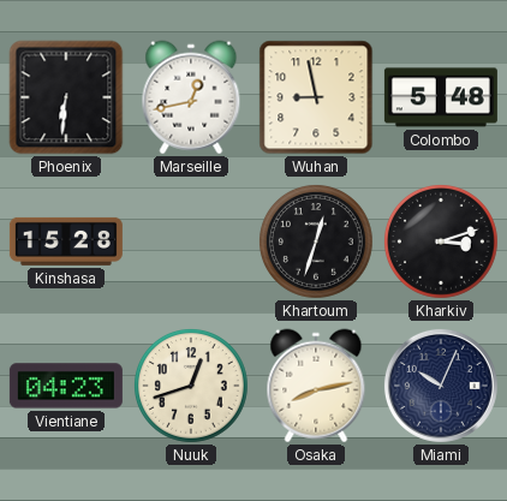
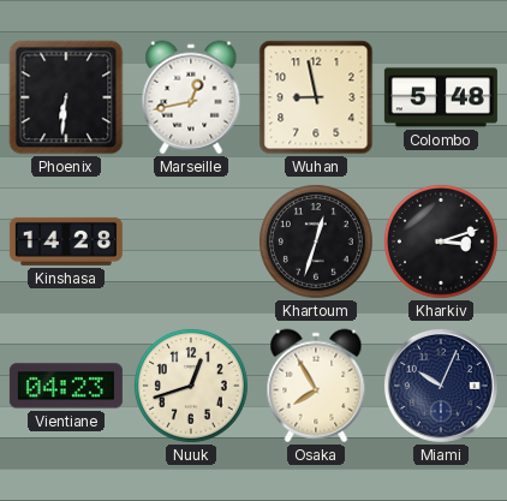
Kinshasa: 15:28 -> 14:28
Osaka: 8:13 -> 7:55
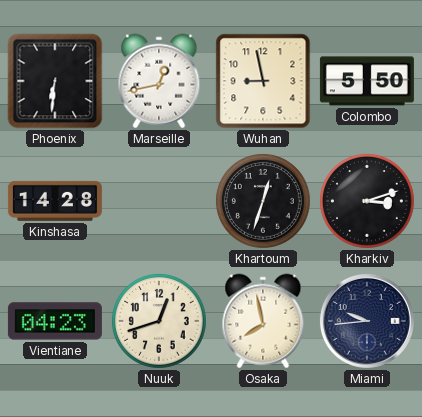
Colombo: 5:48 -> 5:50
Osaka: 7:55 -> 7:58
Miami: 10:04 -> 9:44
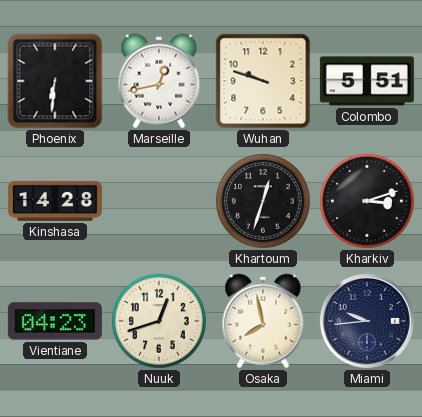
Wuhan: 8:58 -> 9:48
Colombo: 5:50 -> 5:51
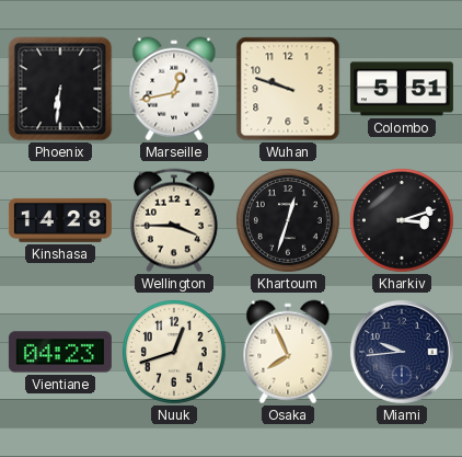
Wellington: none -> 3:45
Osaka: 7:58 -> 7:56
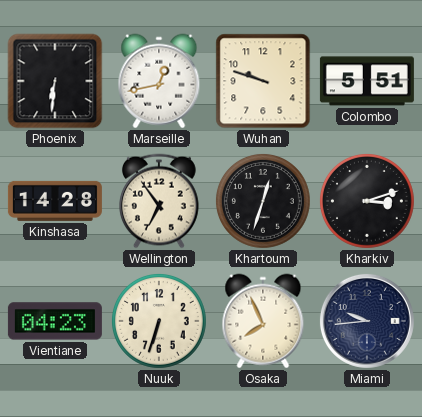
Wellington: 3:45 -> 6:54
Nuuk: 12:42 -> 6:33
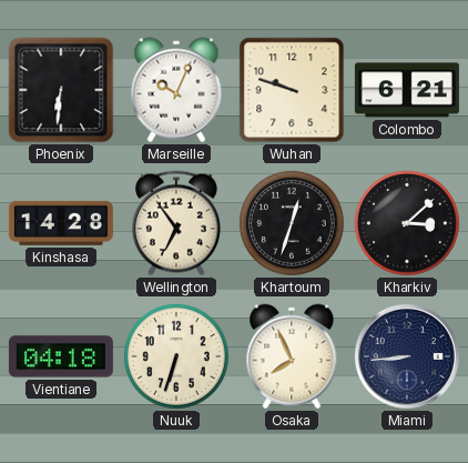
Marseille: 12:43 -> 10:04
Colombo: 5:51 -> 6:21
Kharkiv: 3:12 -> 3:08
Vientiane: 04:23 -> 04:18
Miami: 9:44 -> 8:44
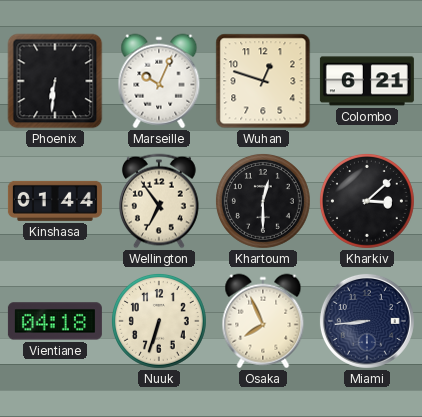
Wuhan: 9:48 -> 12:48
Kinshasa: 14:28 -> 01:44
Khartoum: 12:33 -> 12:30
